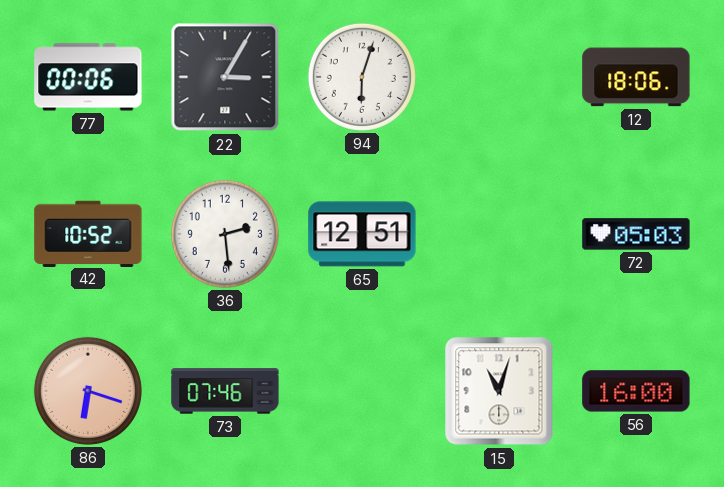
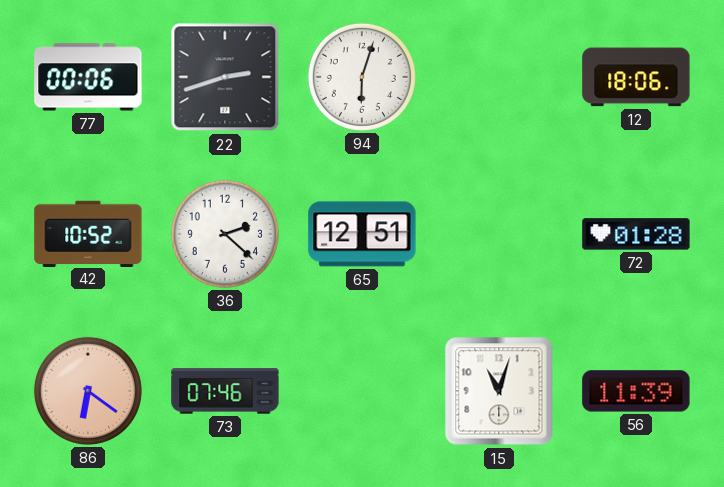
22: 3:05 -> 2:42
36: 2:29 -> 2:22
72: 05:03 -> 01:28
86: 6:18 -> 6:21
56: 16:00 -> 11:39
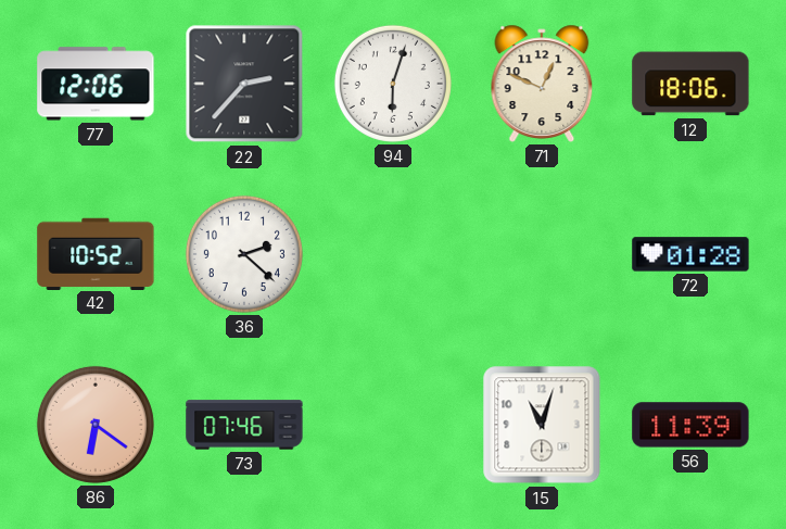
77: 00:06 -> 12:06
22: 2:42 -> 2:37
71: none -> 12:49
65: 12:51 -> none
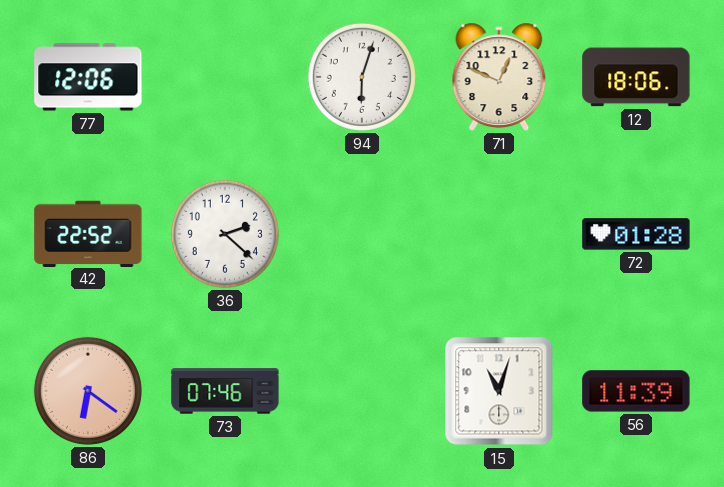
22: 2:37 -> none
42: 10:52 -> 22:52
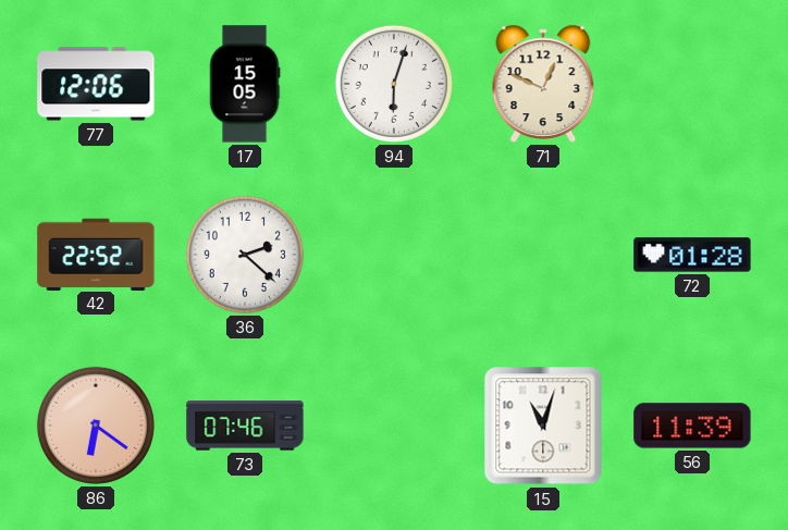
17: none -> 15:05
12: 18:06 -> none
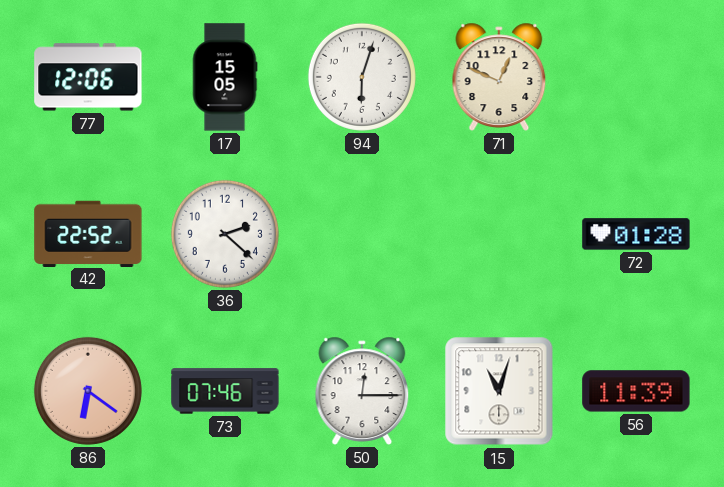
50: none -> 12:15
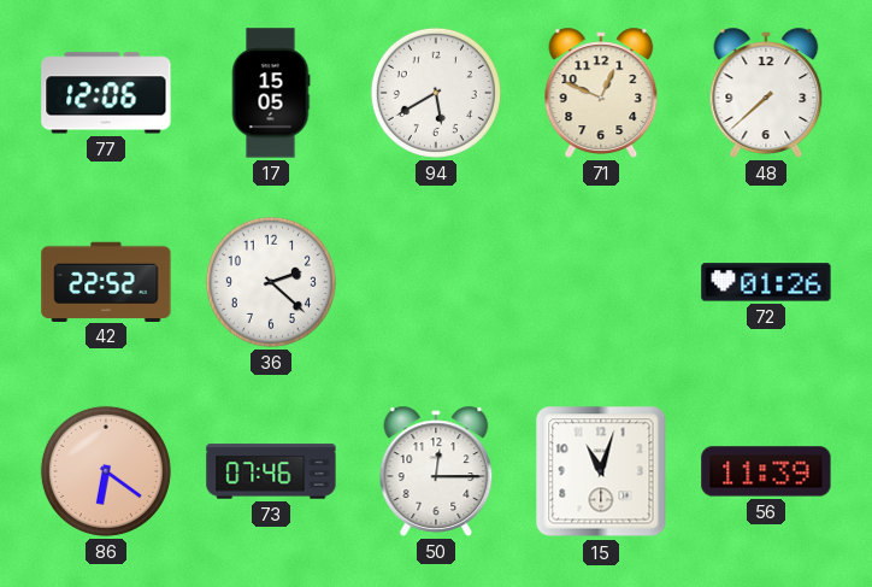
94: 6:03 -> 5:40
48: none -> 7:38
72: 01:28 -> 01:26
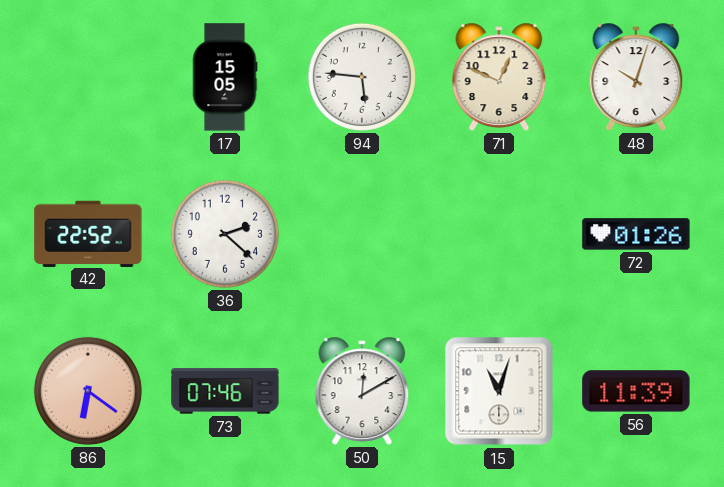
77: 12:06 -> none
94: 5:40 -> 5:46
48: 7:38 -> 10:03
50: 12:15 -> 12:10
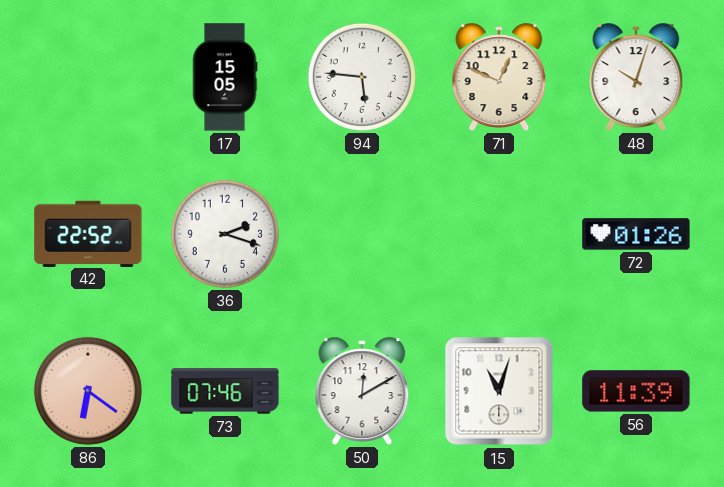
36: 2:22 -> 2:18
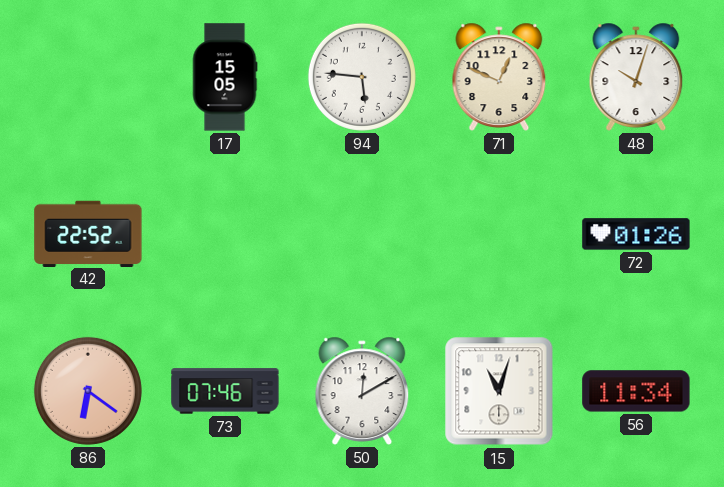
36: 2:18 -> none
56: 11:39 -> 11:34
